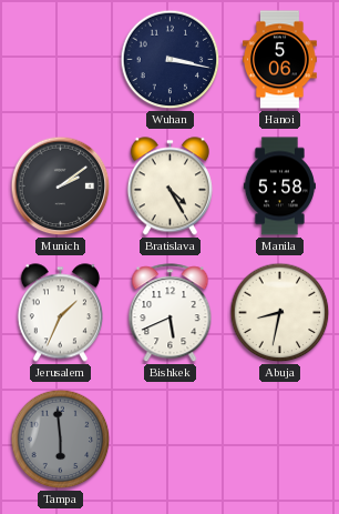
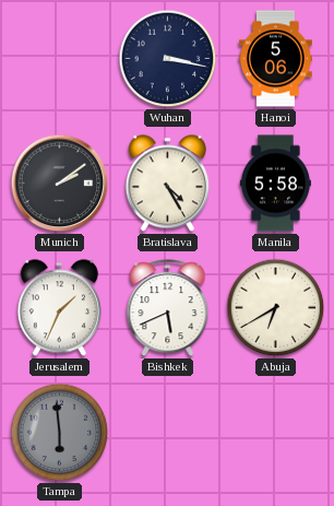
Abuja: 8:32 -> 6:40
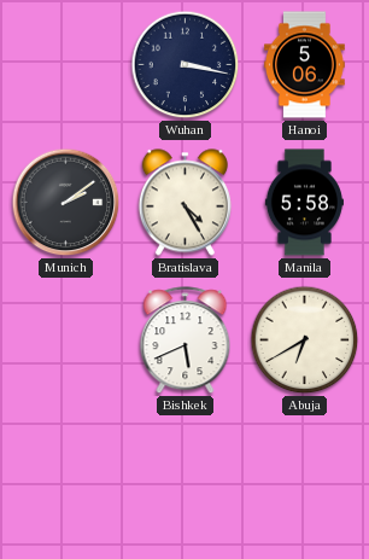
Jerusalem: 1:34 -> none
Tampa: 5:59 -> none
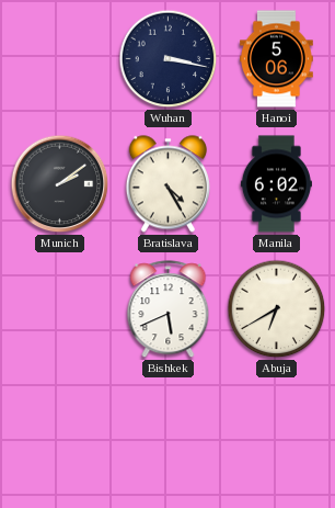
Manila: 5:58 -> 6:02
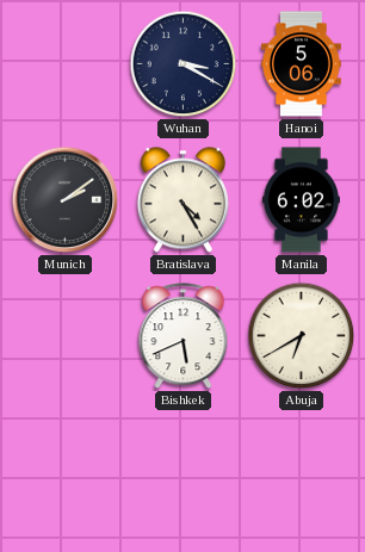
Wuhan: 3:17 -> 3:20
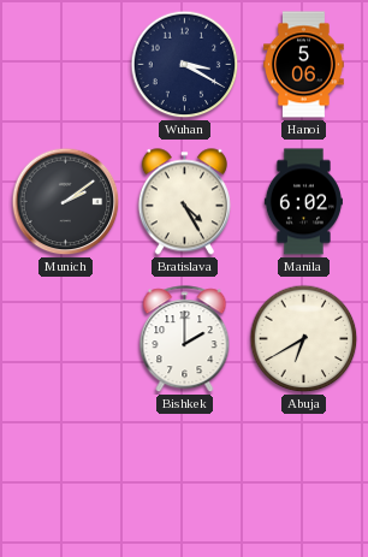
Bishkek: 5:41 -> 2:00
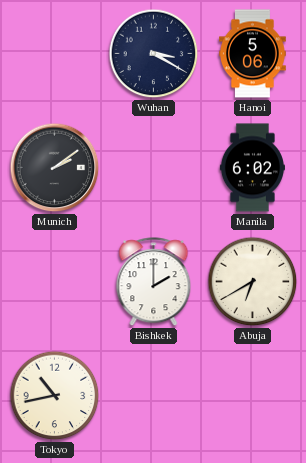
Bratislava: 4:25 -> none
Tokyo: none -> 10:43
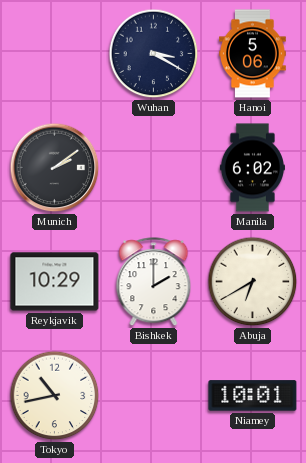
Reykjavik: none -> 10:29
Niamey: none -> 10:01
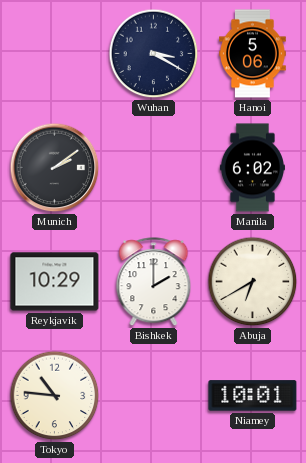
Tokyo: 10:43 -> 10:46
